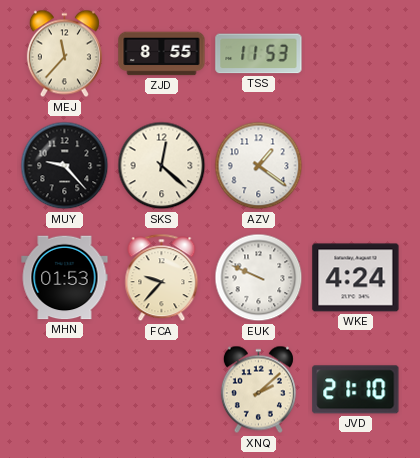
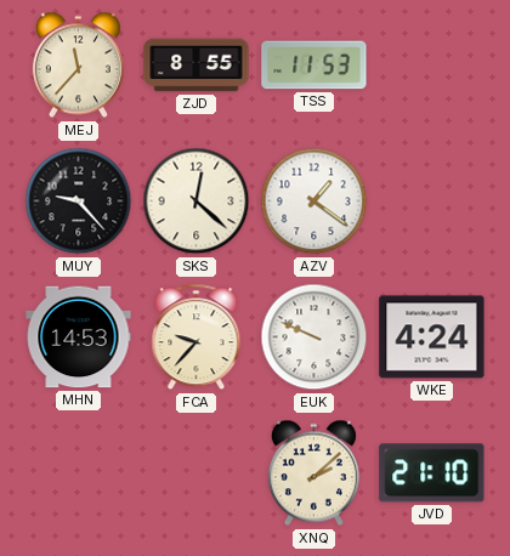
MHN: 01:53 -> 14:53
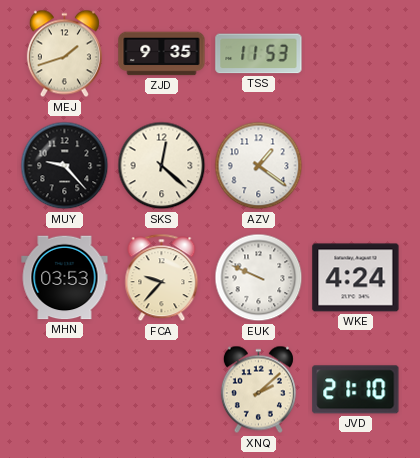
MEJ: 11:37 -> 1:42
ZJD: 8:55 -> 9:35
MHN: 14:53 -> 03:53
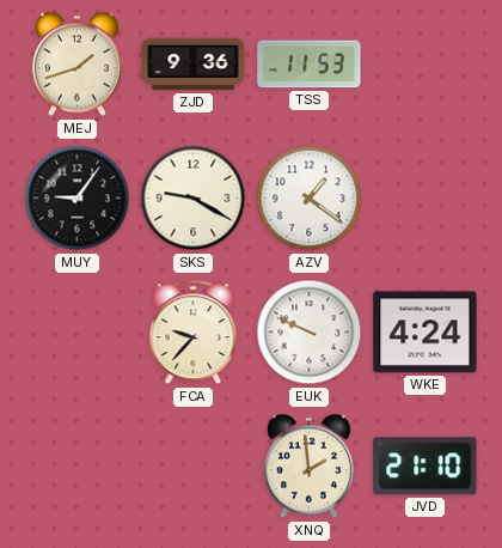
ZJD: 9:35 -> 9:36
MUY: 9:23 -> 9:06
SKS: 12:22 -> 9:20
MHN: 03:53 -> none
XNQ: 2:08 -> 1:59
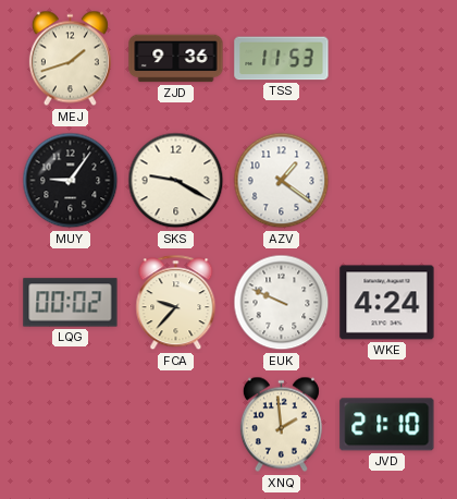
LQG: none -> 00:02
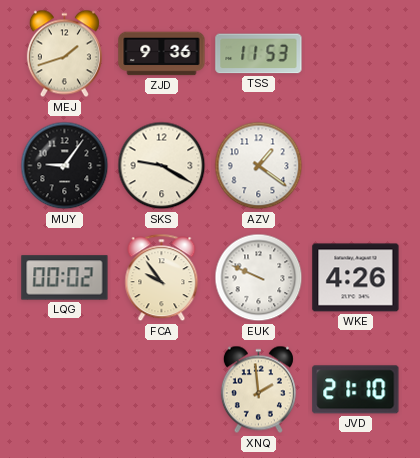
FCA: 9:37 -> 9:54
WKE: 4:24 -> 4:26
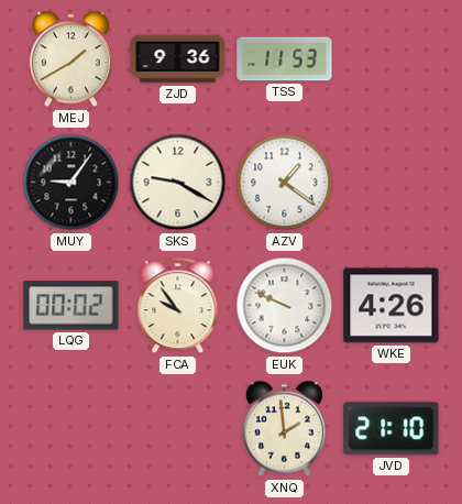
MEJ: 1:42 -> 1:40
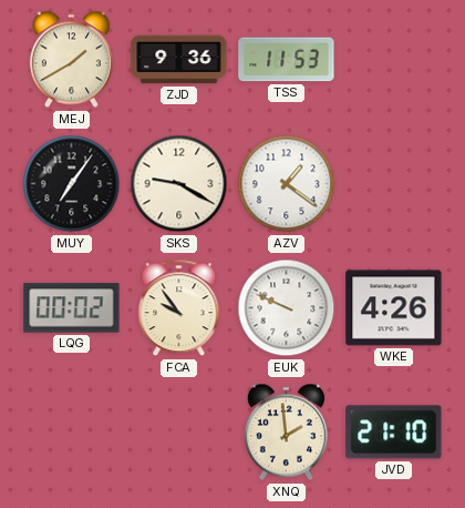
MUY: 9:06 -> 7:06
